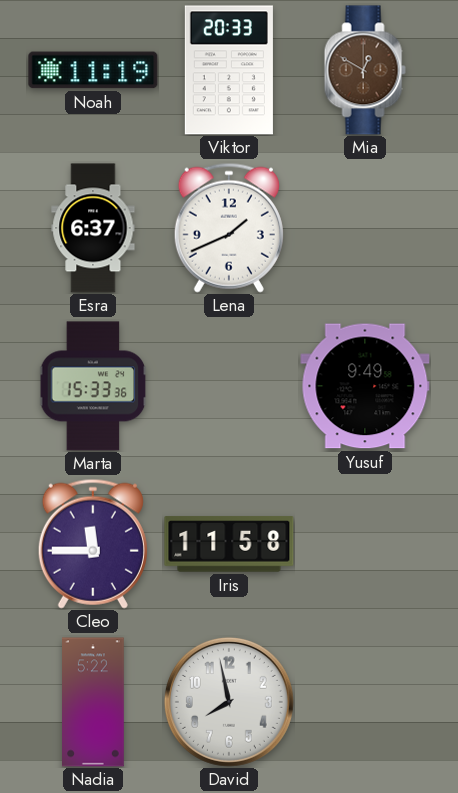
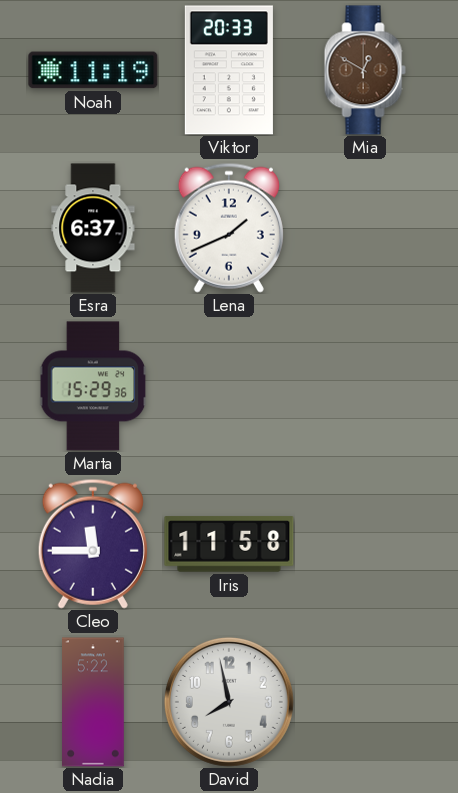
Marta: 15:33 -> 15:29
Yusuf: 9:49 -> none
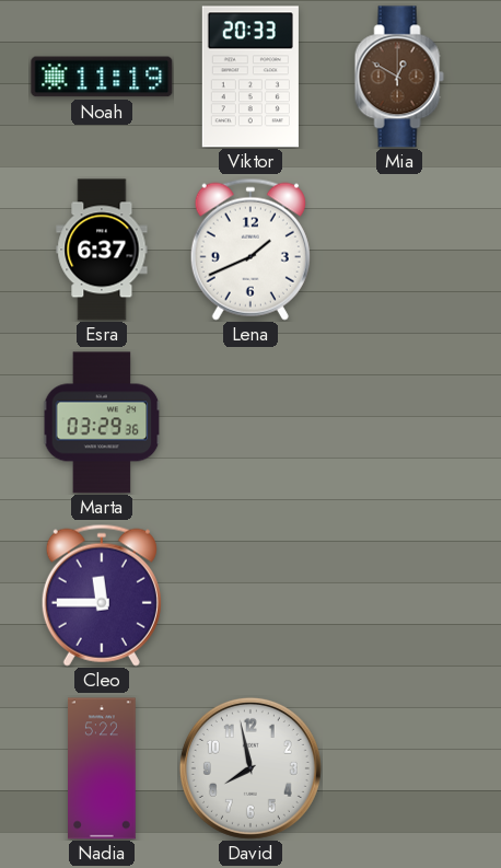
Marta: 15:29 -> 03:29
Iris: 11:58 -> none
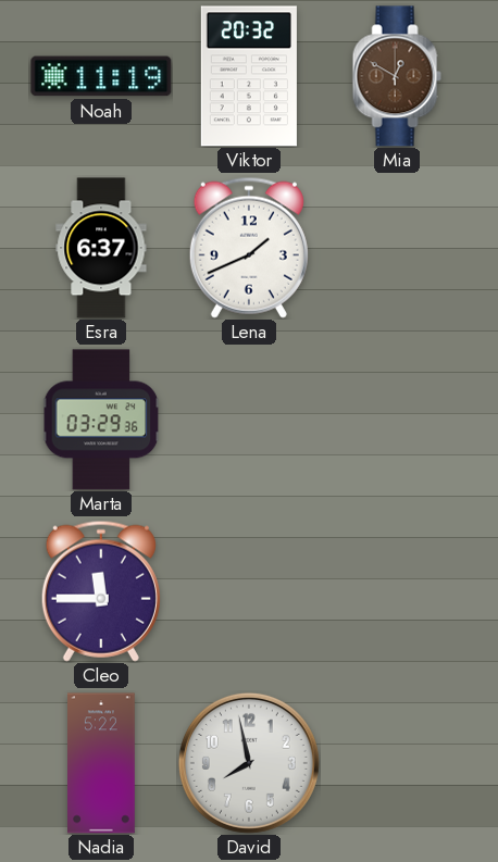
Viktor: 20:33 -> 20:32
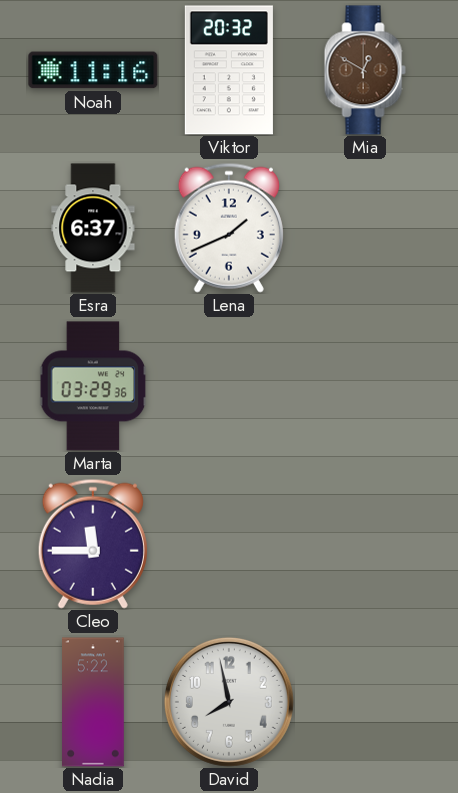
Noah: 11:19 -> 11:16
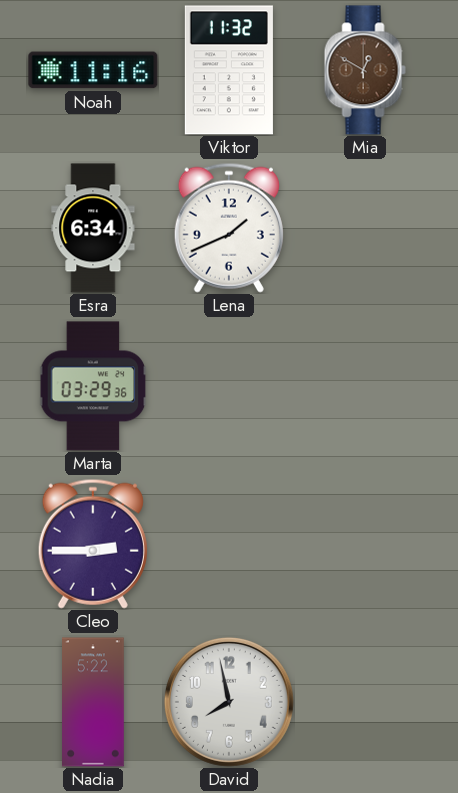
Viktor: 20:32 -> 11:32
Esra: 6:37 -> 6:34
Cleo: 11:45 -> 2:45
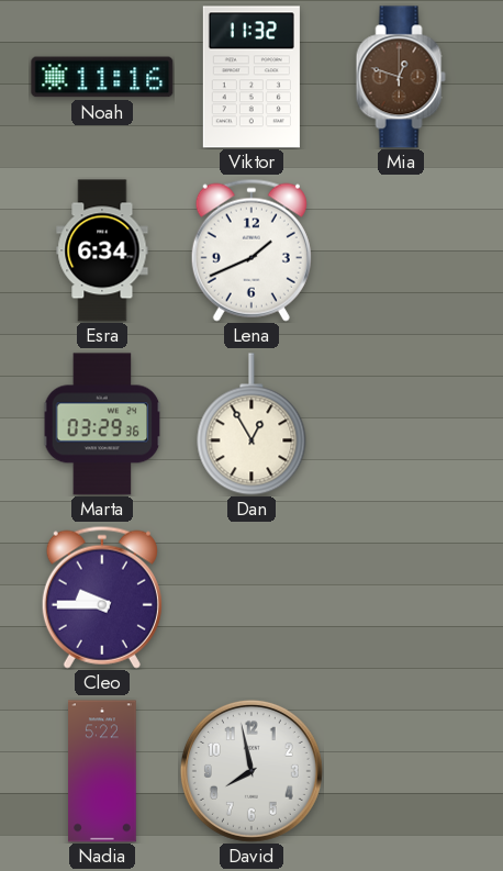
Mia: 12:50 -> 12:48
Dan: none -> 12:55
Cleo: 2:45 -> 9:45
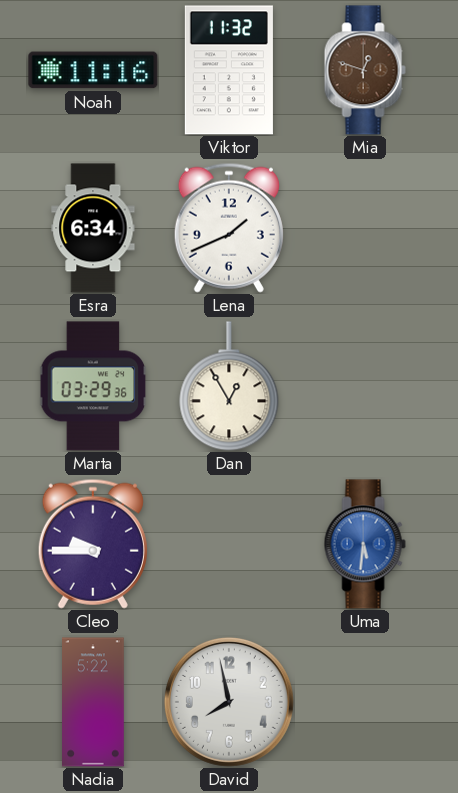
Uma: none -> 5:31
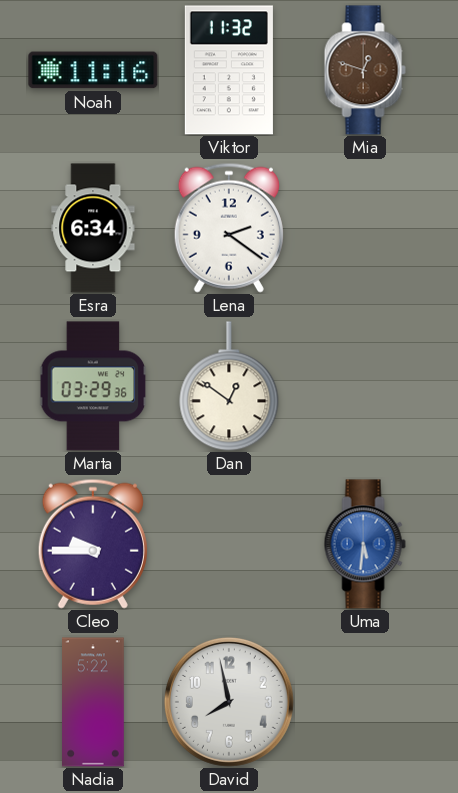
Lena: 1:41 -> 2:21
Dan: 12:55 -> 12:51
